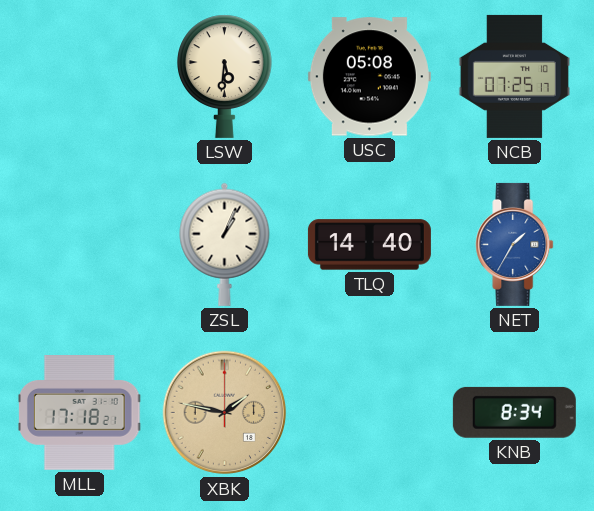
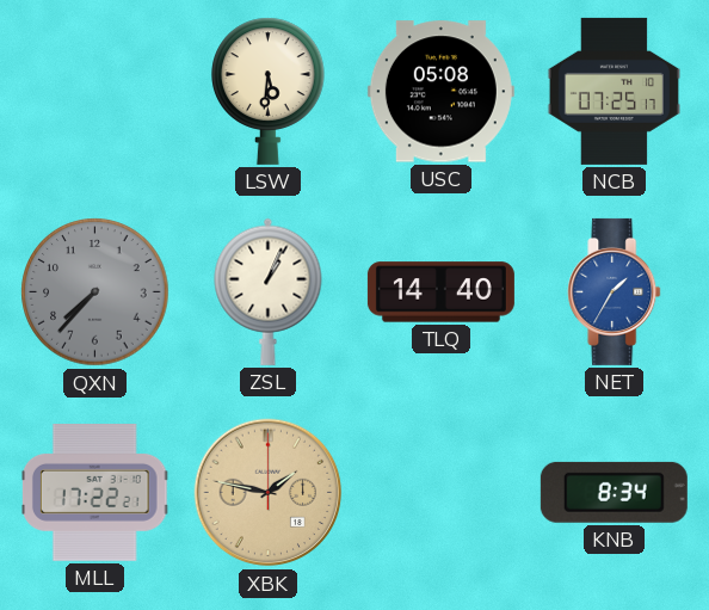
QXN: none -> 7:37
MLL: 17:18 -> 17:22
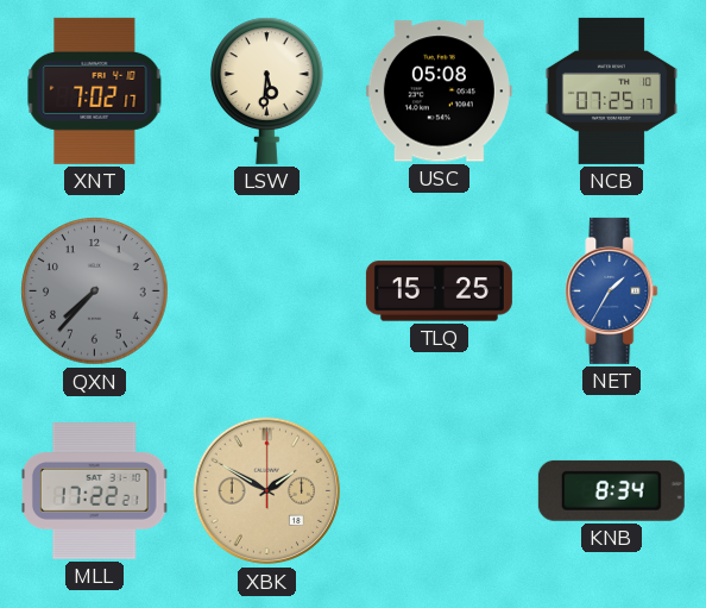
XNT: none -> 7:02
ZSL: 1:04 -> none
TLQ: 14:40 -> 15:25
XBK: 1:47 -> 1:50
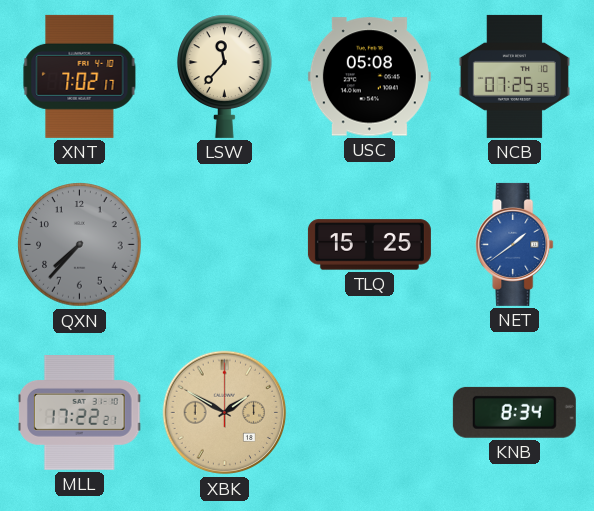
LSW: 5:31 -> 11:37
NCB: 07:25:17 -> 07:25:35
NET: 1:35 -> 1:39
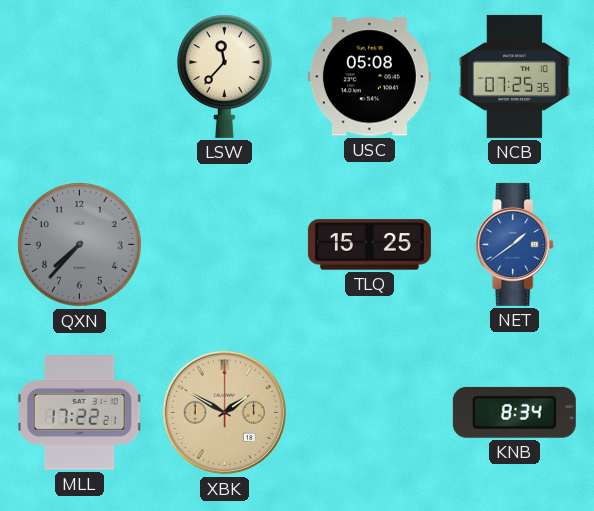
XNT: 7:02 -> none
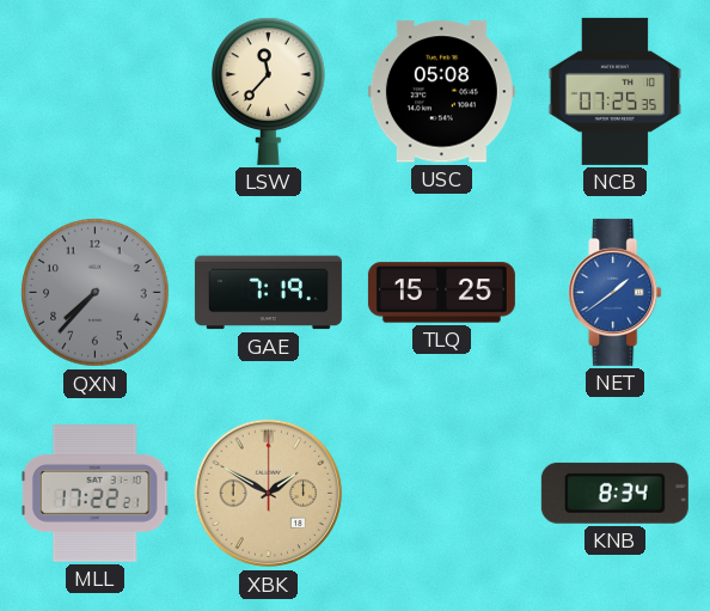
GAE: none -> 7:19
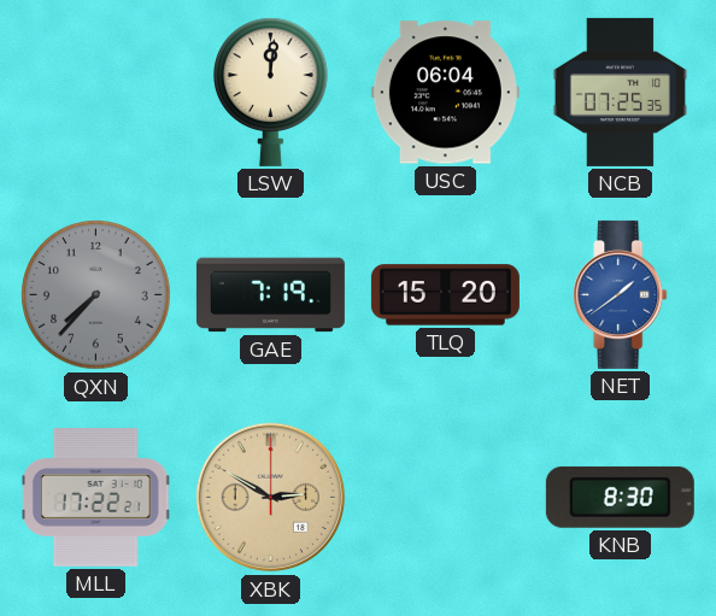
LSW: 11:37 -> 12:01
USC: 05:08 -> 06:04
TLQ: 15:25 -> 15:20
XBK: 1:50 -> 2:50
KNB: 8:34 -> 8:30
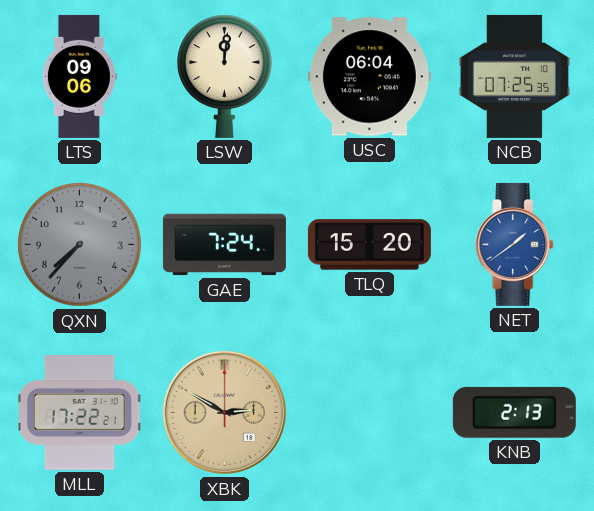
LTS: none -> 09:06
GAE: 7:19 -> 7:24
KNB: 8:30 -> 2:13
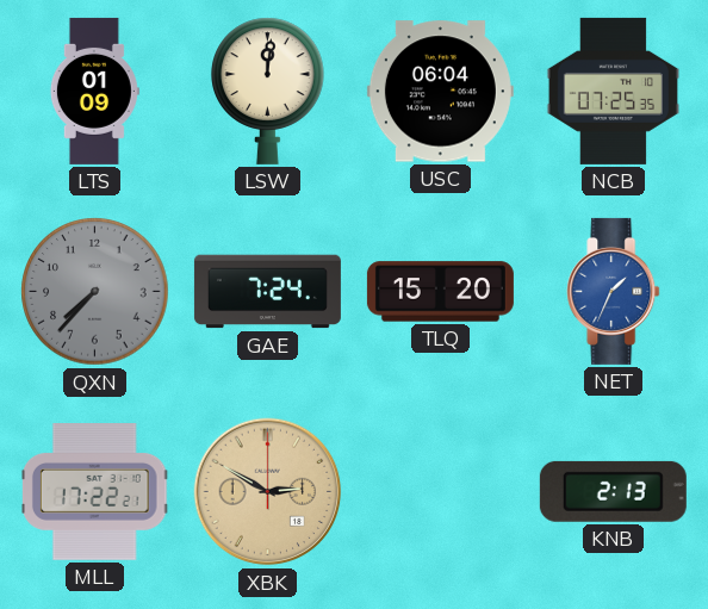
LTS: 09:06 -> 01:09
NET: 1:39 -> 1:34
